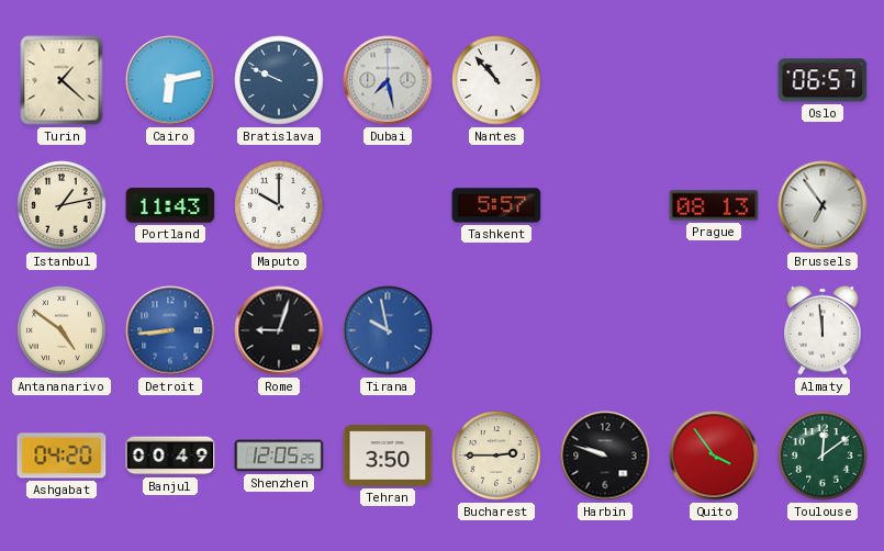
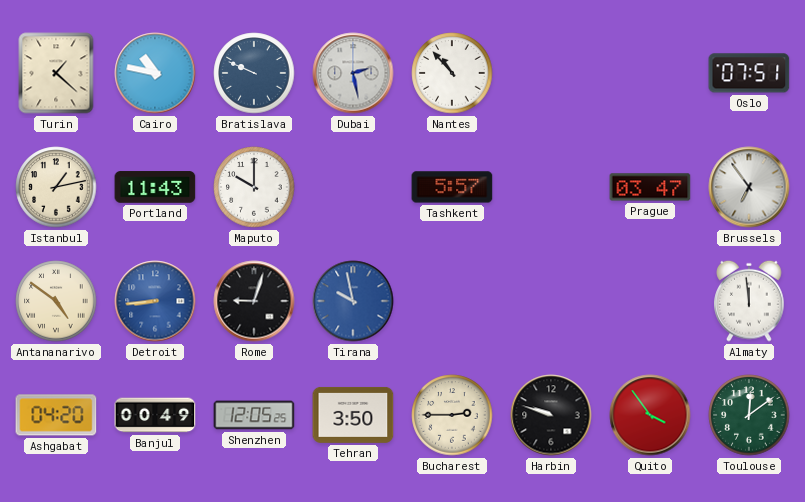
Cairo: 6:13 -> 10:47
Dubai: 7:28 -> 2:28
Oslo: 06:57 -> 07:51
Prague: 08:13 -> 03:47
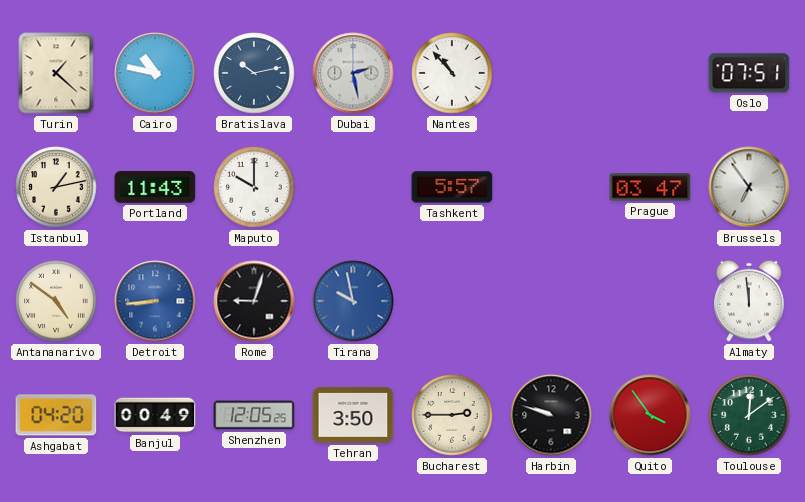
Bratislava: 9:49 -> 10:13
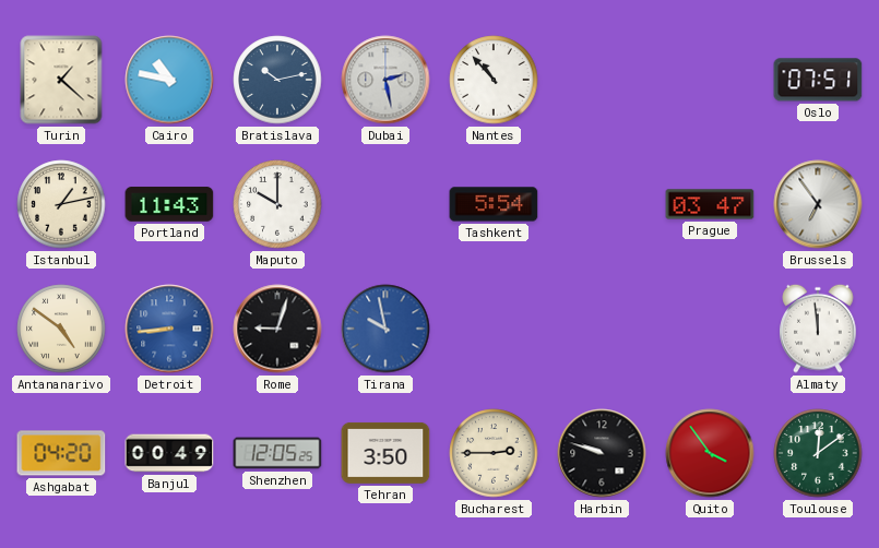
Tashkent: 5:57 -> 5:54
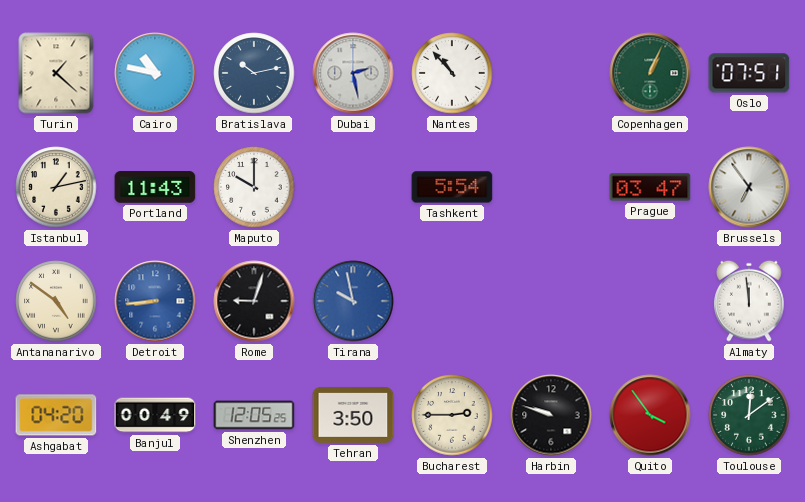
Copenhagen: none -> 1:04
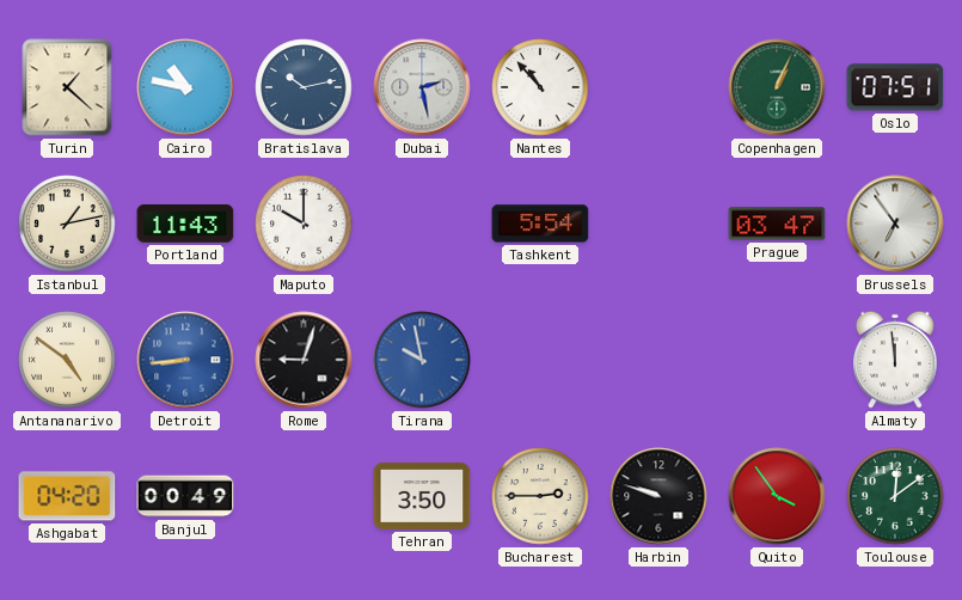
Shenzhen: 12:05 -> none
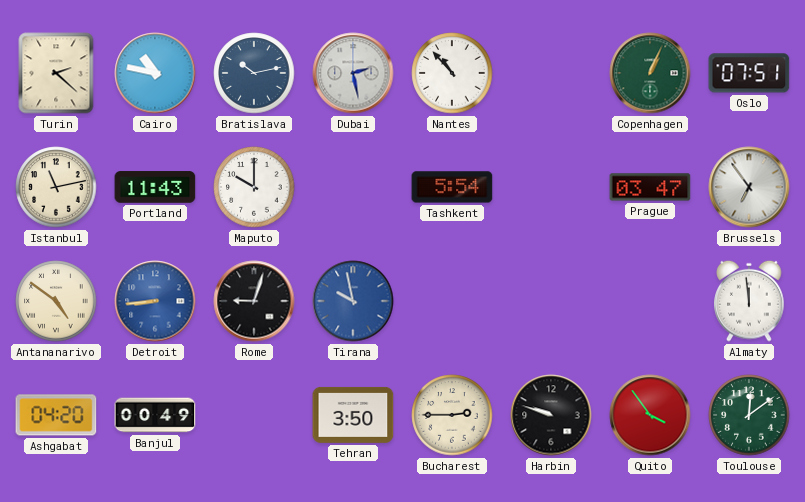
Turin: 1:22 -> 2:22
Istanbul: 1:13 -> 11:13
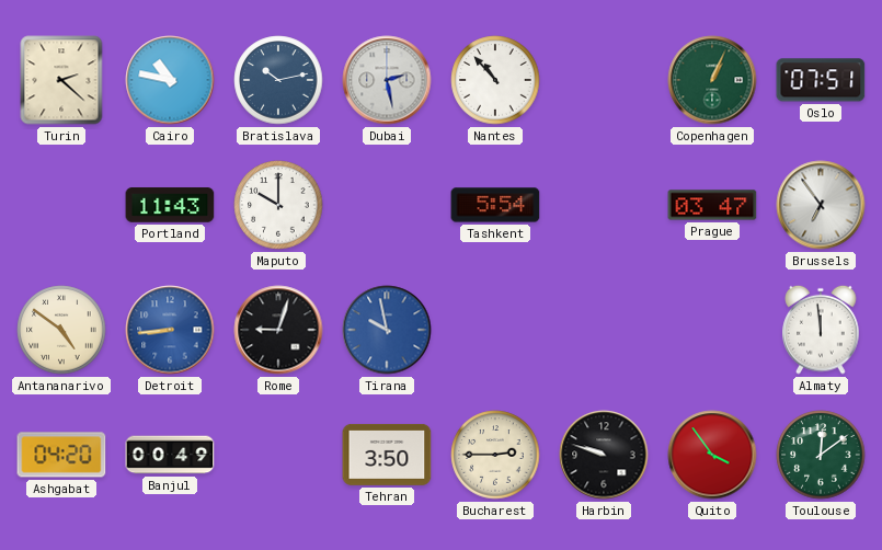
Istanbul: 11:13 -> none
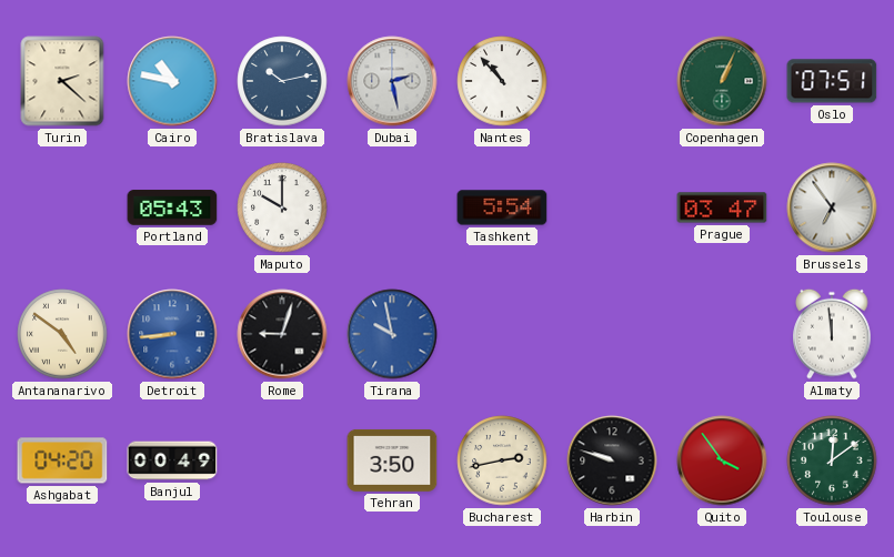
Portland: 11:43 -> 05:43
Bucharest: 2:45 -> 2:43
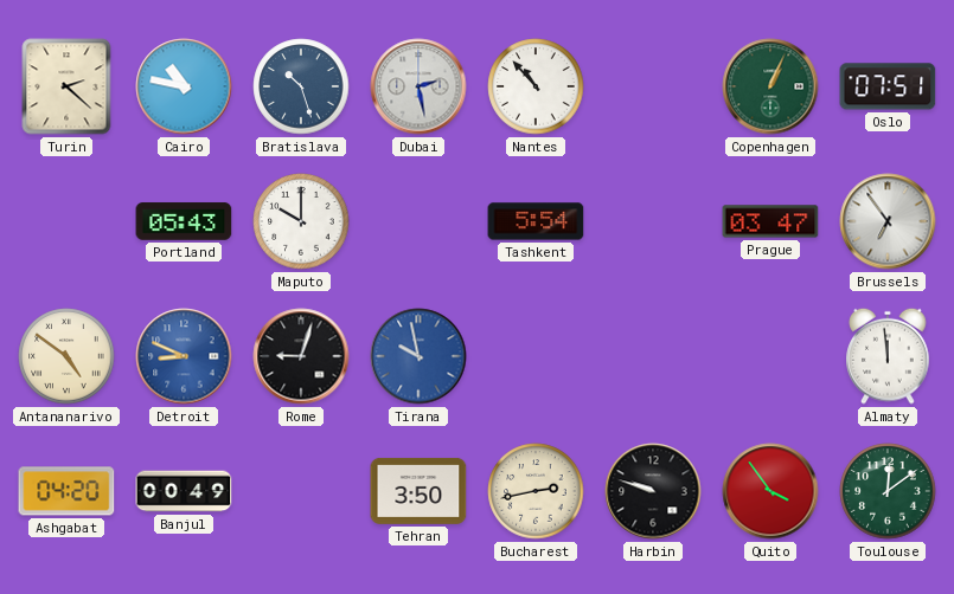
Bratislava: 10:13 -> 10:27
Detroit: 8:44 -> 8:49
